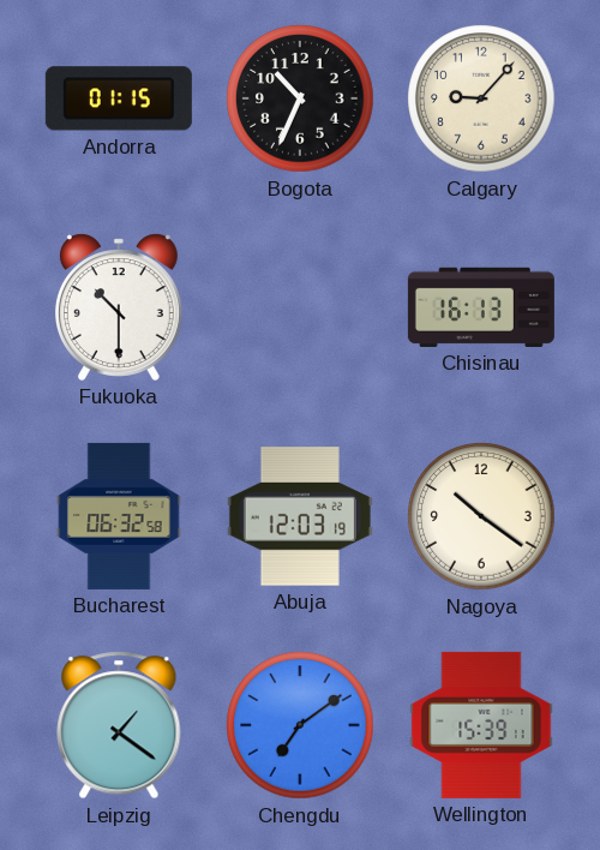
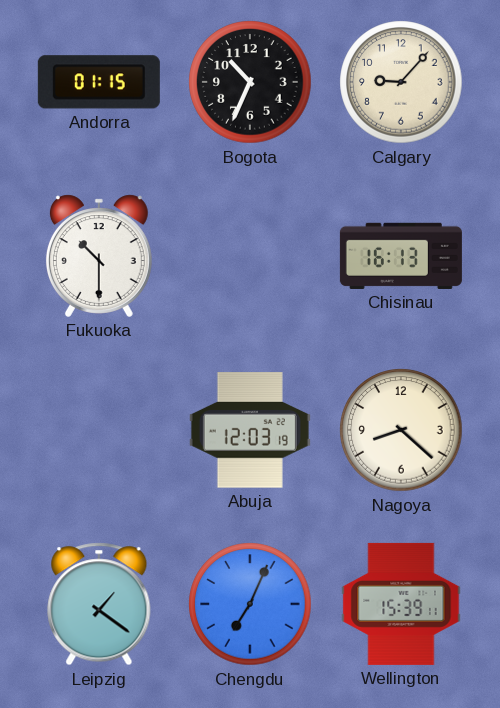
Bucharest: 06:32 -> none
Nagoya: 10:21 -> 8:22
Chengdu: 7:09 -> 7:04
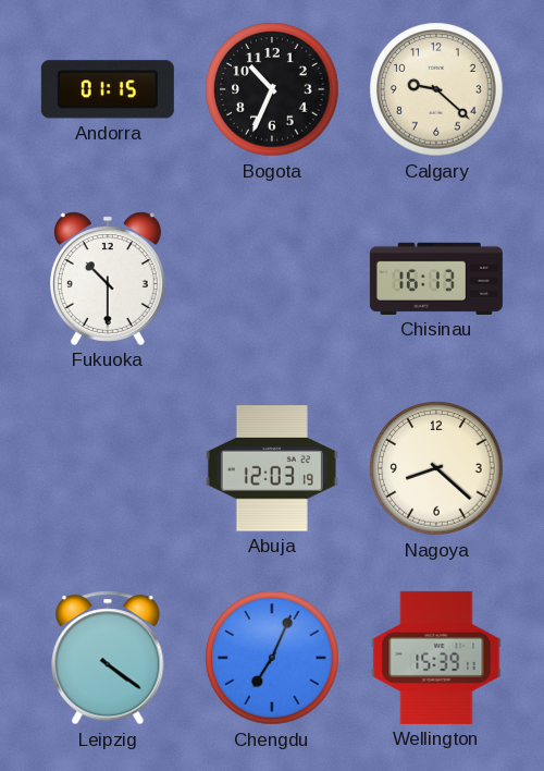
Calgary: 9:07 -> 9:22
Leipzig: 1:21 -> 4:21
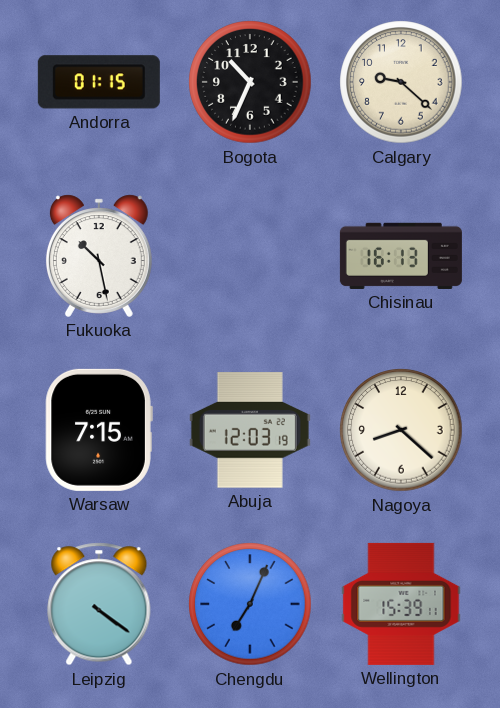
Fukuoka: 10:30 -> 10:28
Warsaw: none -> 7:15
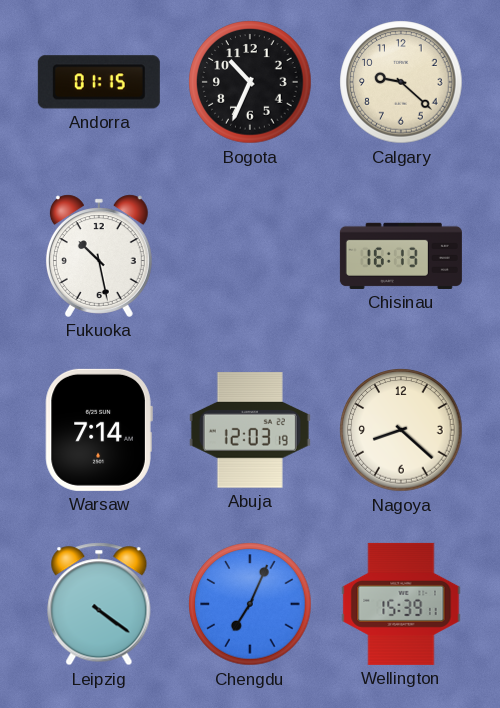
Warsaw: 7:15 -> 7:14
